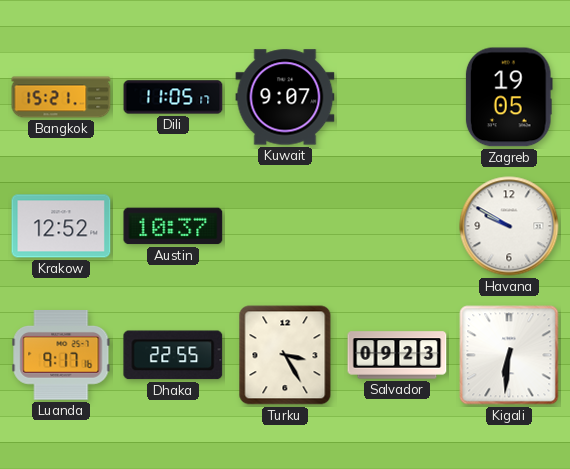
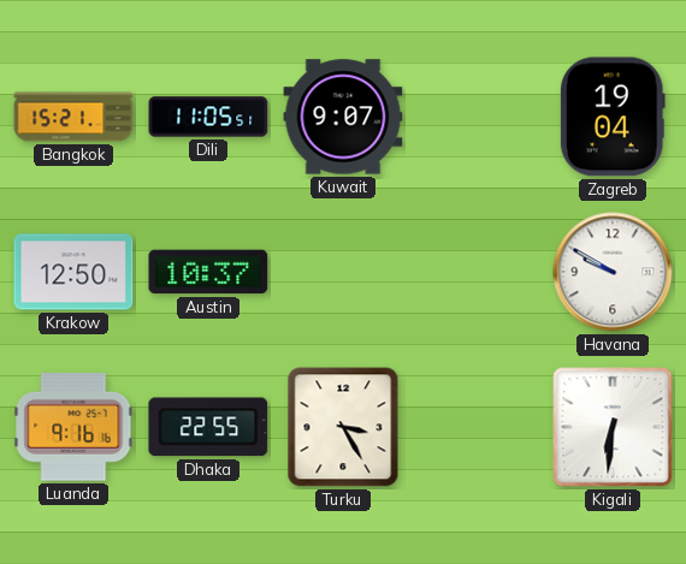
Dili: 11:05:17 -> 11:05:51
Zagreb: 19:05 -> 19:04
Krakow: 12:52 -> 12:50
Luanda: 9:17 -> 9:16
Salvador: 09:23 -> none
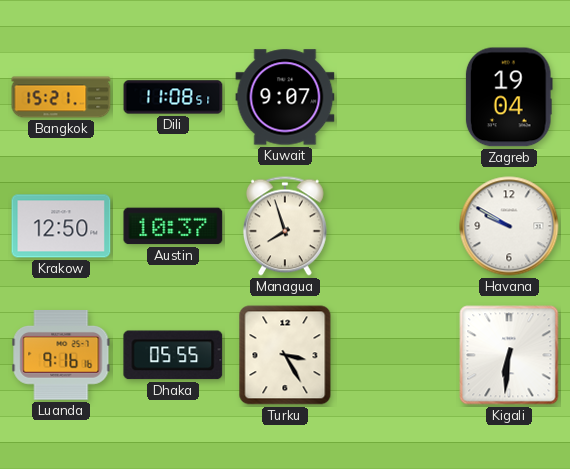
Dili: 11:05 -> 11:08
Managua: none -> 7:57
Dhaka: 22:55 -> 05:55
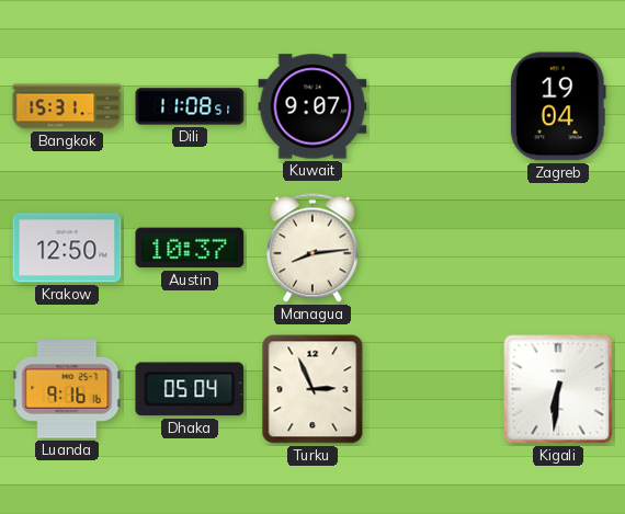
Bangkok: 15:21 -> 15:31
Managua: 7:57 -> 8:14
Havana: 9:50 -> none
Dhaka: 05:55 -> 05:04
Turku: 3:25 -> 2:56
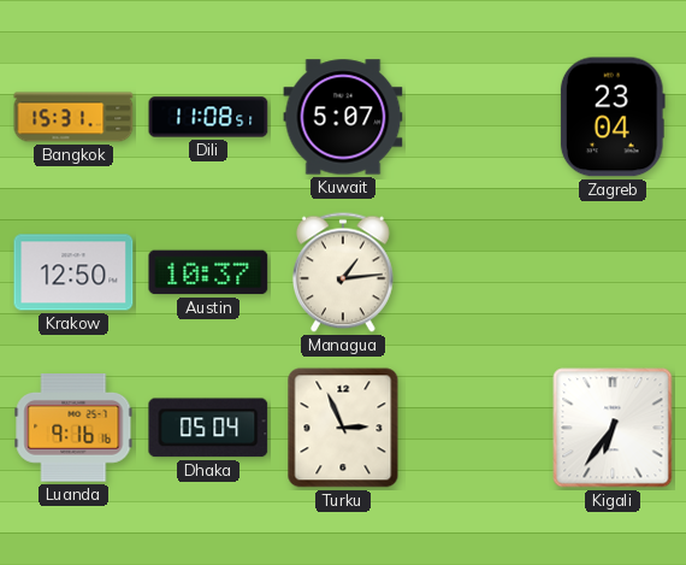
Kuwait: 9:07 -> 5:07
Zagreb: 19:04 -> 23:04
Managua: 8:14 -> 1:14
Kigali: 6:31 -> 6:36
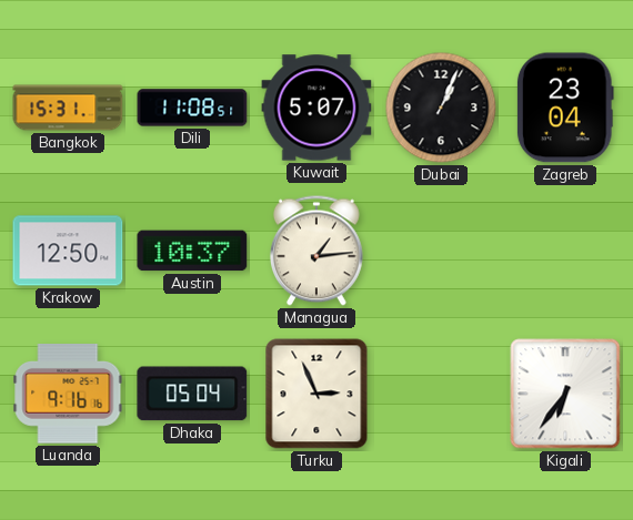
Dubai: none -> 1:04
